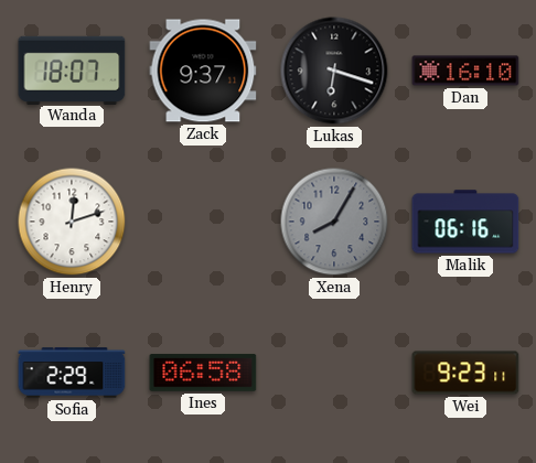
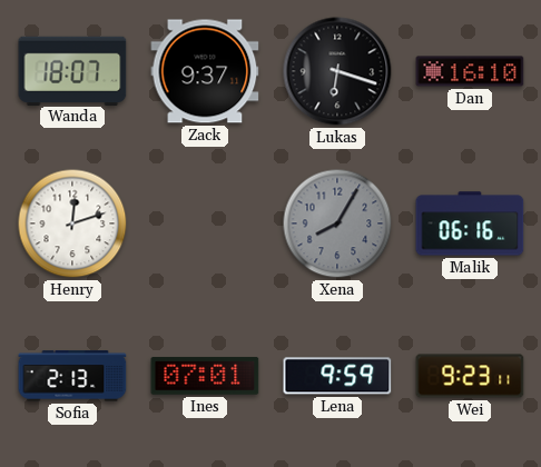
Sofia: 2:29 -> 2:13
Ines: 06:58 -> 07:01
Lena: none -> 9:59
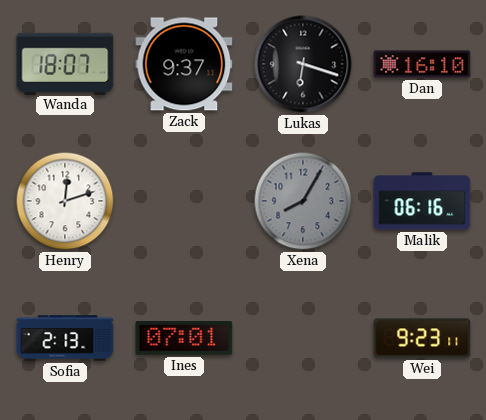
Lena: 9:59 -> none
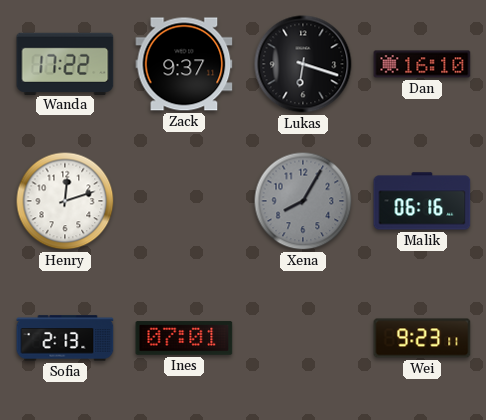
Wanda: 18:07 -> 17:22
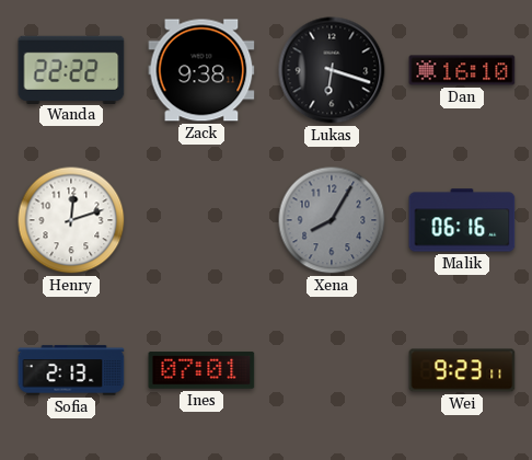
Wanda: 17:22 -> 22:22
Zack: 9:37 -> 9:38
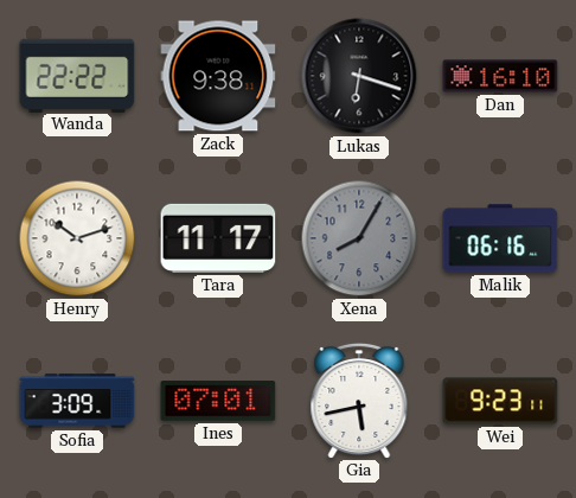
Henry: 12:12 -> 10:12
Tara: none -> 11:17
Sofia: 2:13 -> 3:09
Gia: none -> 5:43
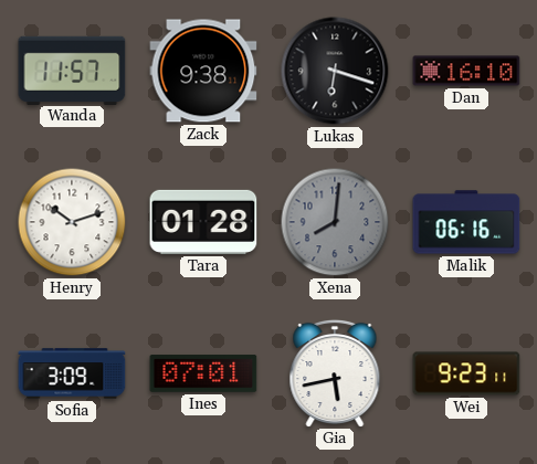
Wanda: 22:22 -> 11:57
Tara: 11:17 -> 01:28
Xena: 8:05 -> 8:01
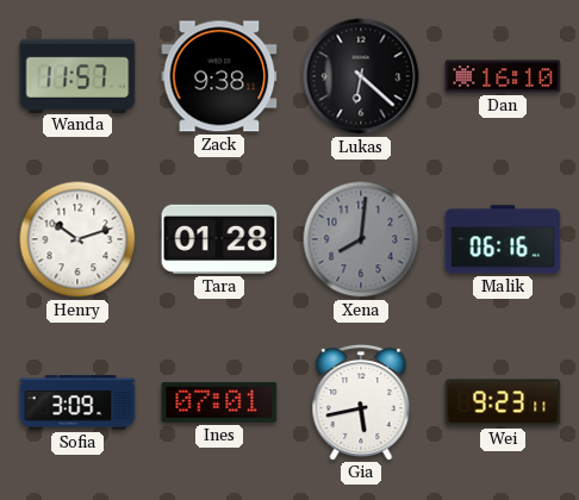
Lukas: 6:18 -> 6:22
